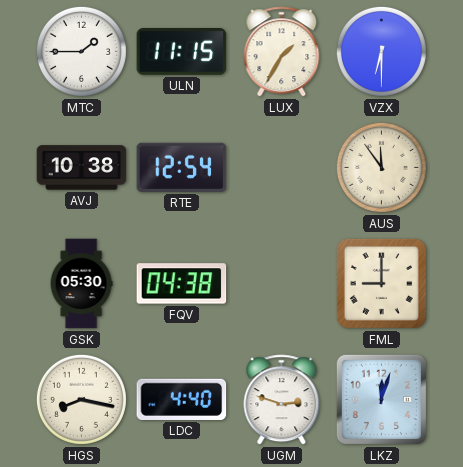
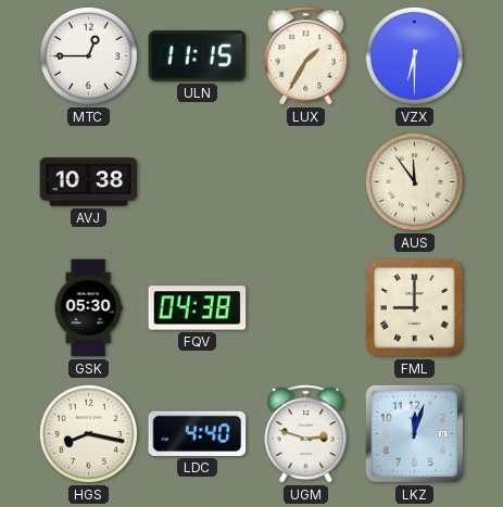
MTC: 1:45 -> 12:45
RTE: 12:54 -> none
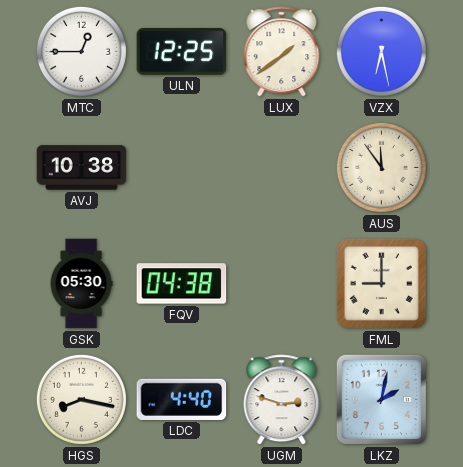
ULN: 11:15 -> 12:25
LUX: 1:35 -> 1:39
VZX: 6:30 -> 6:28
LKZ: 12:03 -> 2:02
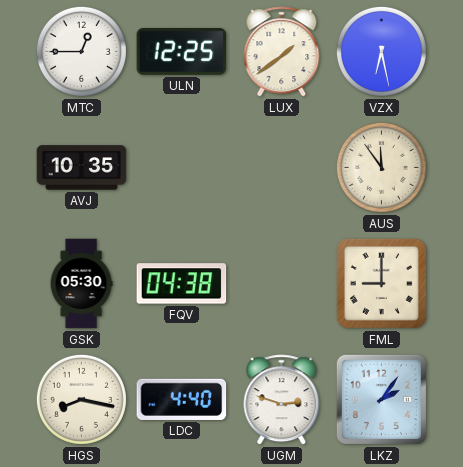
AVJ: 10:38 -> 10:35
LKZ: 2:02 -> 2:06
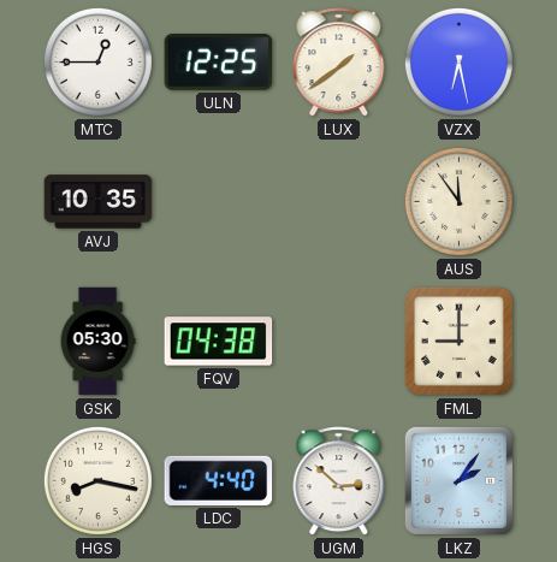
UGM: 2:48 -> 2:52
